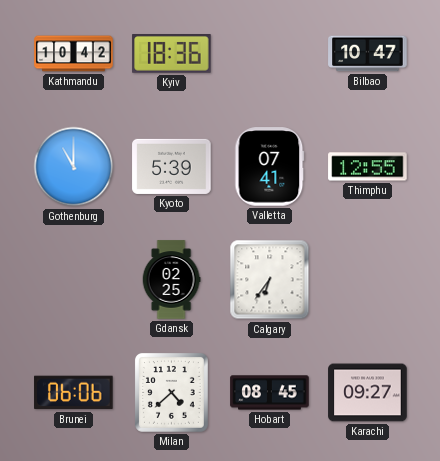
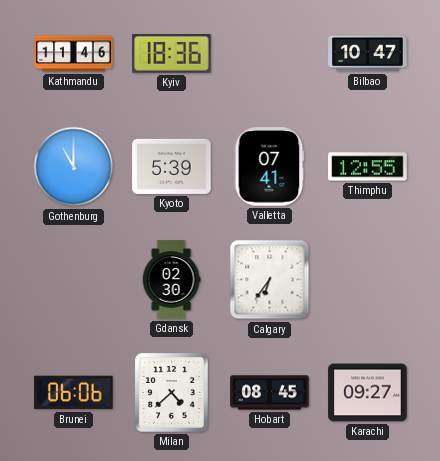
Kathmandu: 10:42 -> 11:46
Gdansk: 02:25 -> 02:30
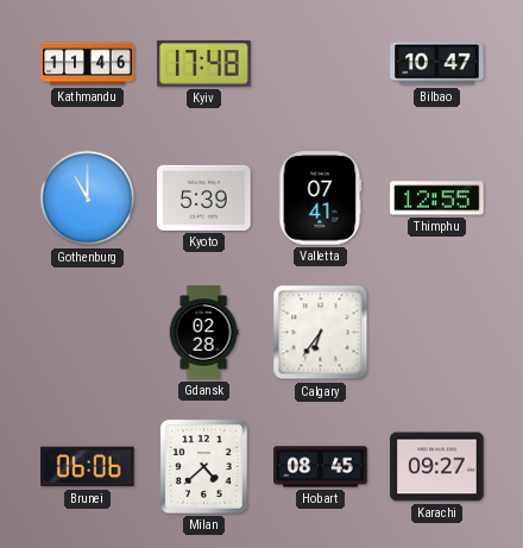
Kyiv: 18:36 -> 17:48
Gdansk: 02:30 -> 02:28
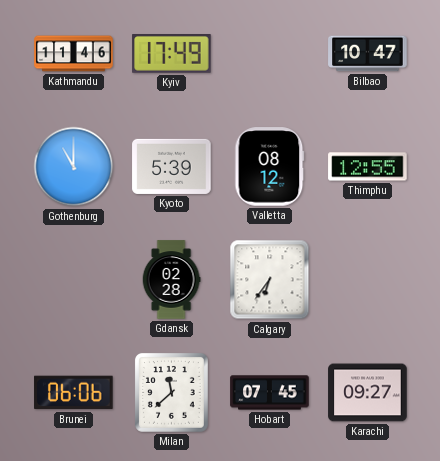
Kyiv: 17:48 -> 17:49
Valletta: 07:41 -> 08:12
Milan: 4:38 -> 11:38
Hobart: 08:45 -> 07:45
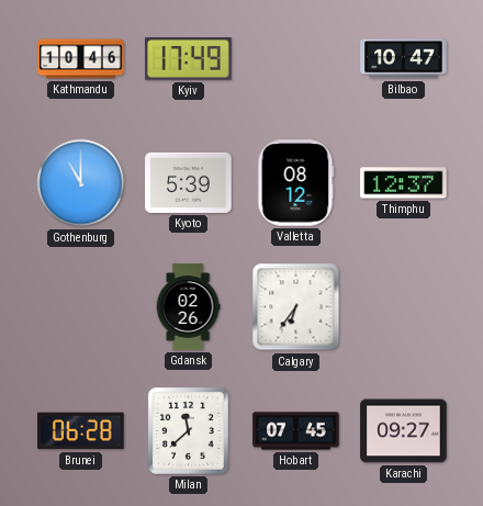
Kathmandu: 11:46 -> 10:46
Thimphu: 12:55 -> 12:37
Gdansk: 02:28 -> 02:26
Brunei: 06:06 -> 06:28
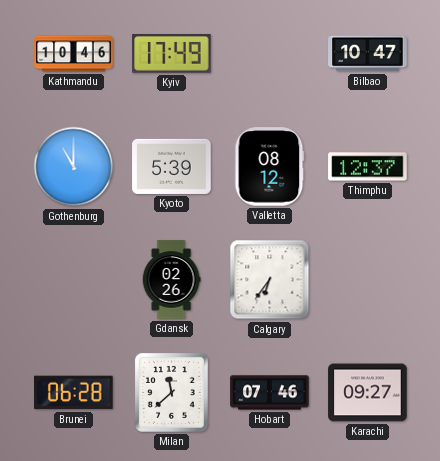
Hobart: 07:45 -> 07:46
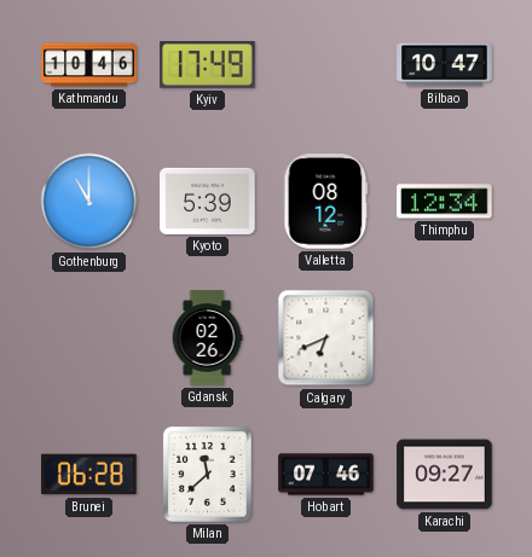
Thimphu: 12:37 -> 12:34
Calgary: 6:36 -> 6:41
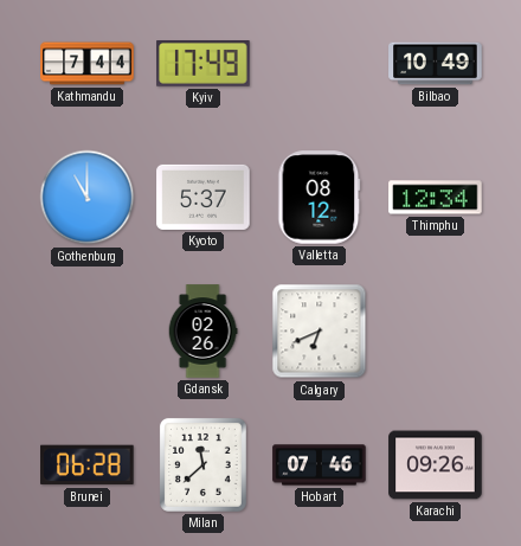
Kathmandu: 10:46 -> 7:44
Bilbao: 10:47 -> 10:49
Kyoto: 5:39 -> 5:37
Karachi: 09:27 -> 09:26
